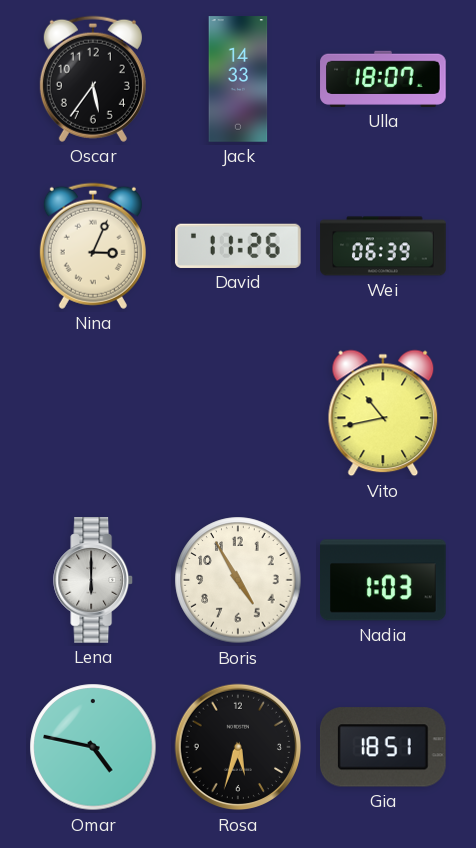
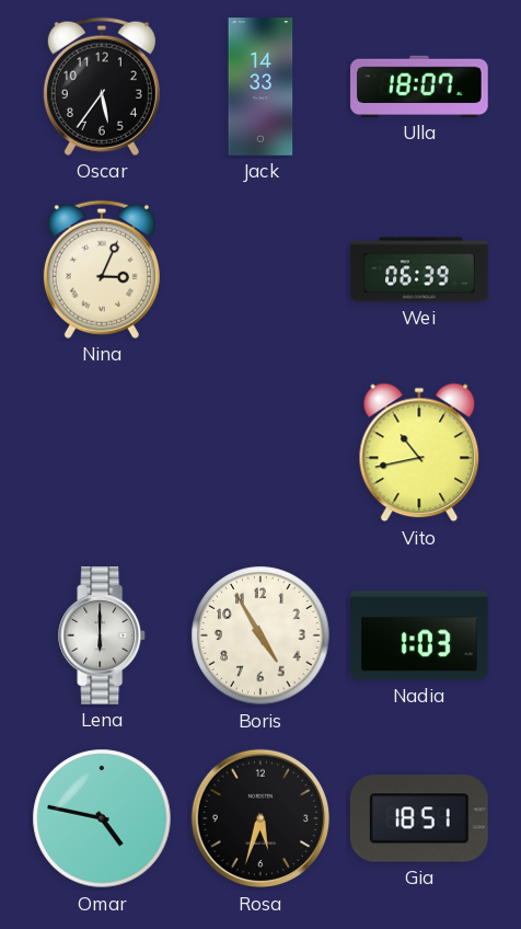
David: 11:26 -> none
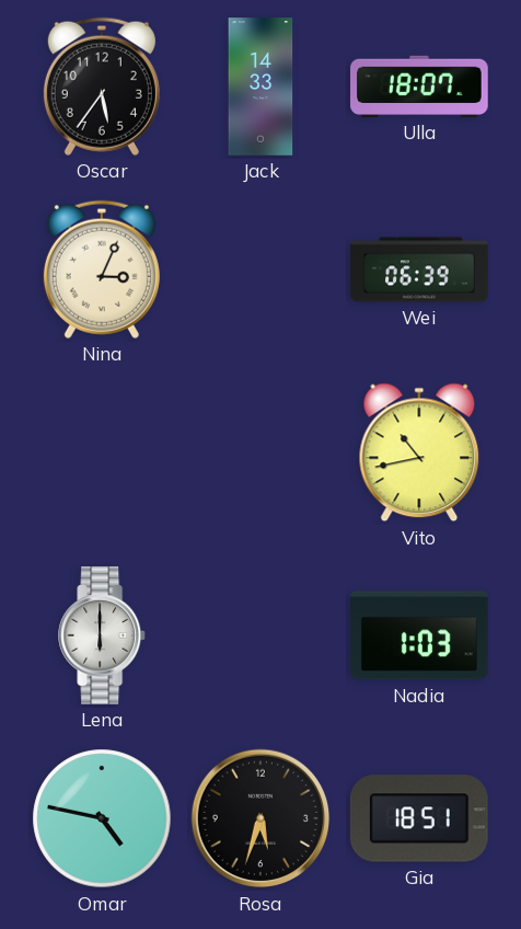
Boris: 4:55 -> none
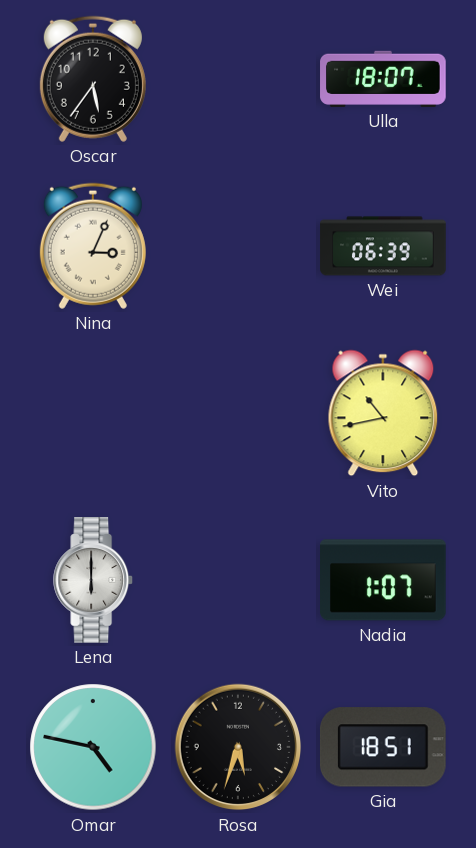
Jack: 14:33 -> none
Nadia: 1:03 -> 1:07
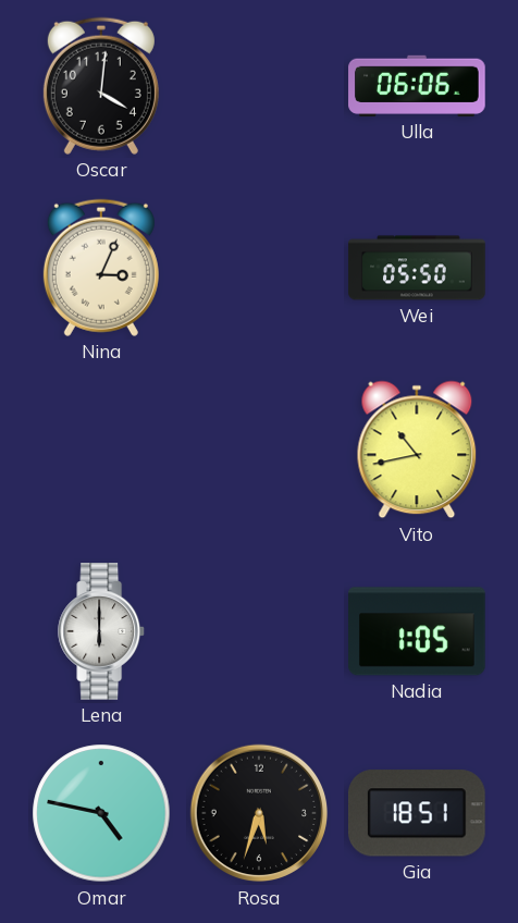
Oscar: 5:36 -> 4:01
Ulla: 18:07 -> 06:06
Wei: 06:39 -> 05:50
Nadia: 1:07 -> 1:05
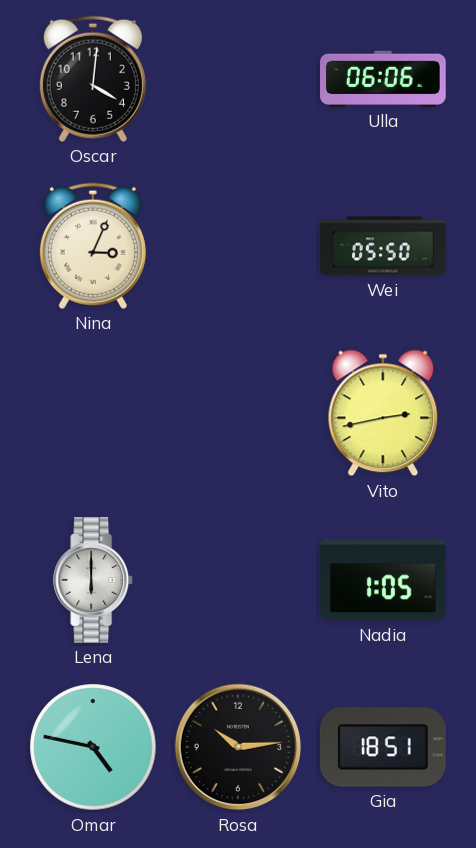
Vito: 10:43 -> 2:43
Rosa: 5:33 -> 10:14
